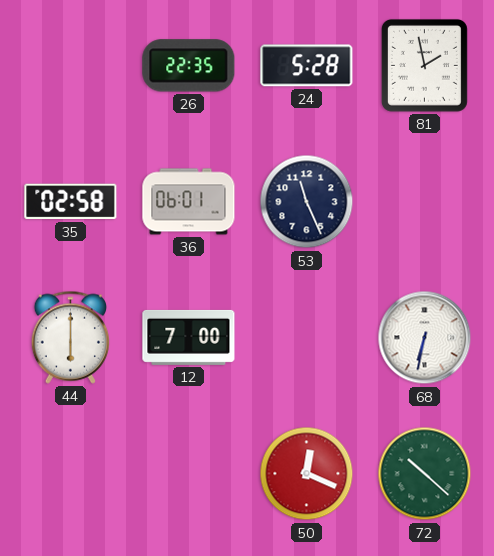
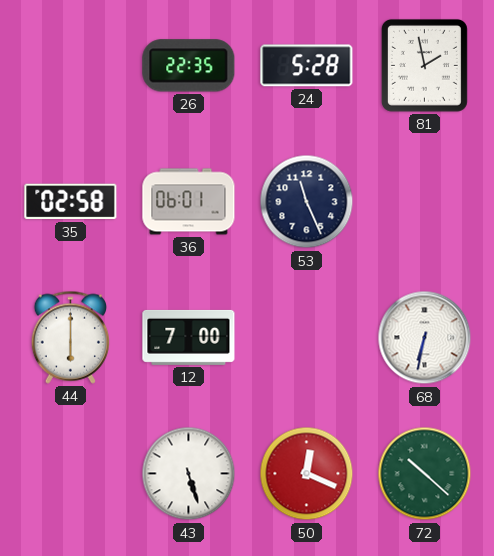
43: none -> 5:27
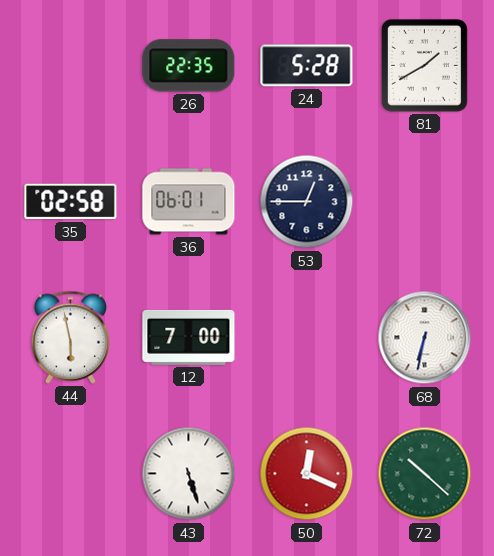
81: 1:58 -> 1:40
53: 11:26 -> 12:45
44: 6:00 -> 5:58
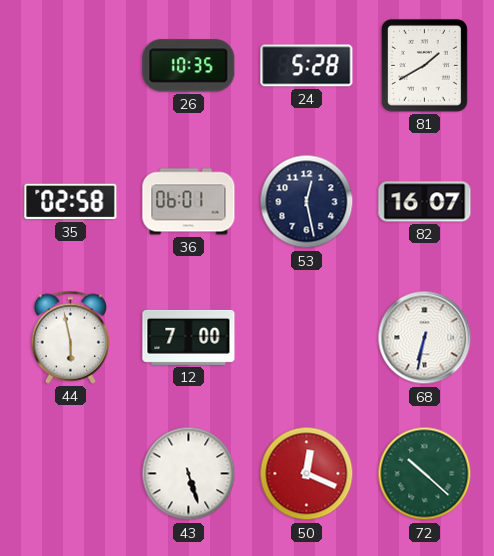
26: 22:35 -> 10:35
53: 12:45 -> 12:28
82: none -> 16:07
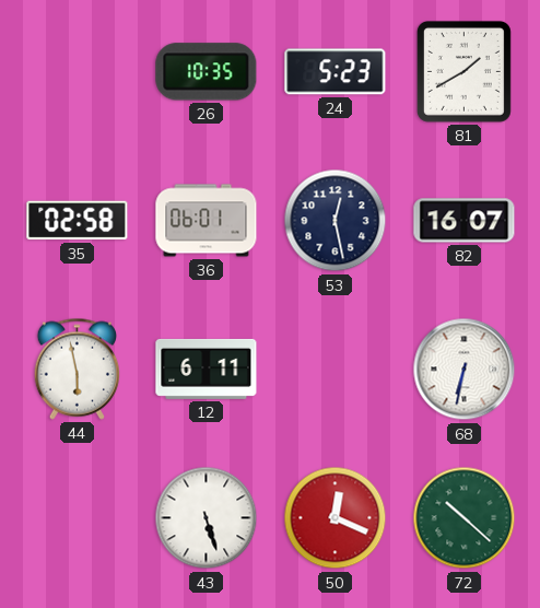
24: 5:28 -> 5:23
12: 7:00 -> 6:11
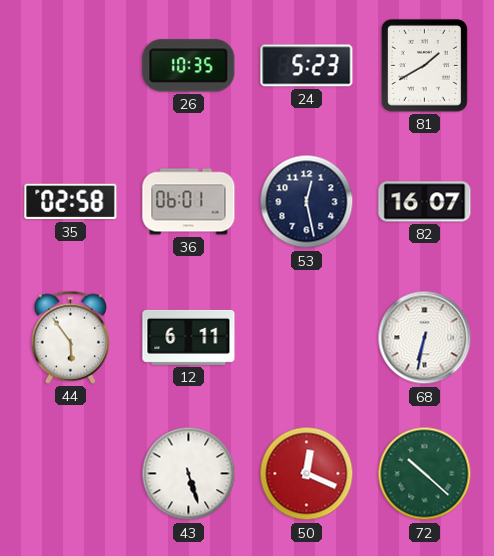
44: 5:58 -> 5:54
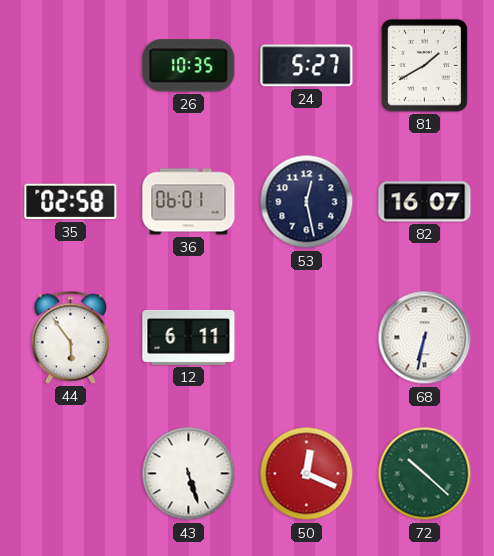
24: 5:23 -> 5:27
